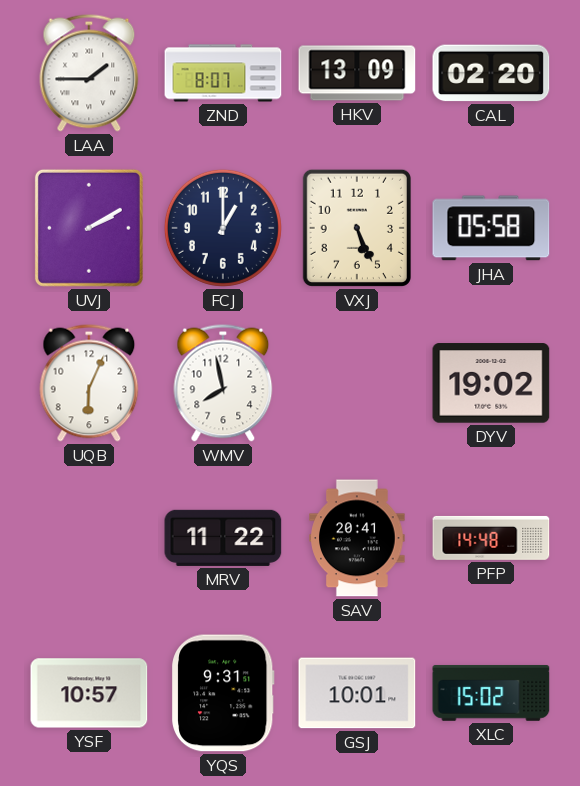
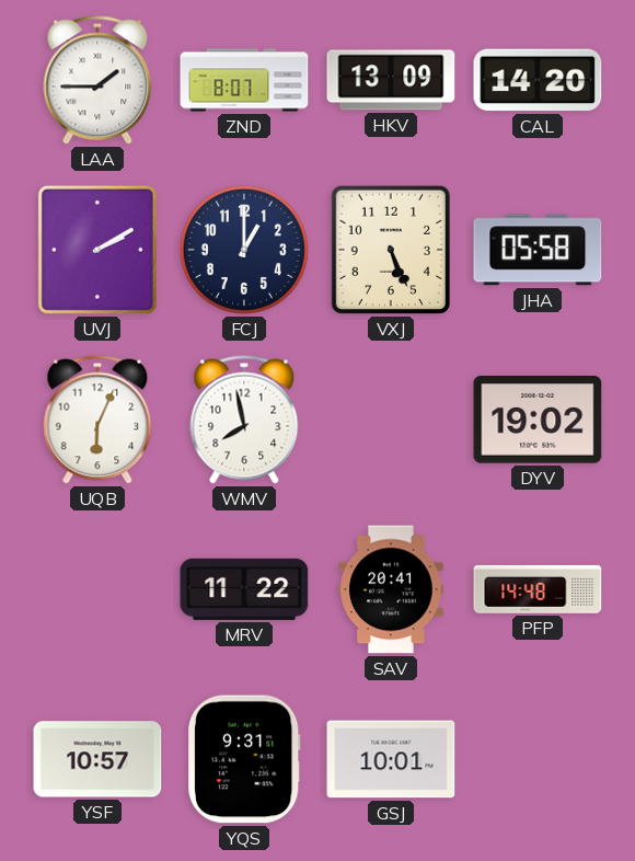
CAL: 02:20 -> 14:20
XLC: 15:02 -> none
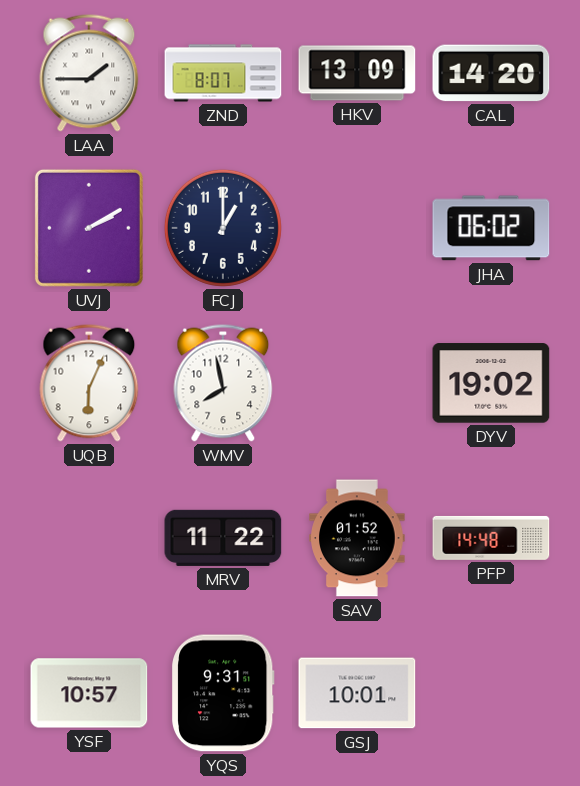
VXJ: 5:26 -> none
JHA: 05:58 -> 06:02
SAV: 20:41 -> 01:52
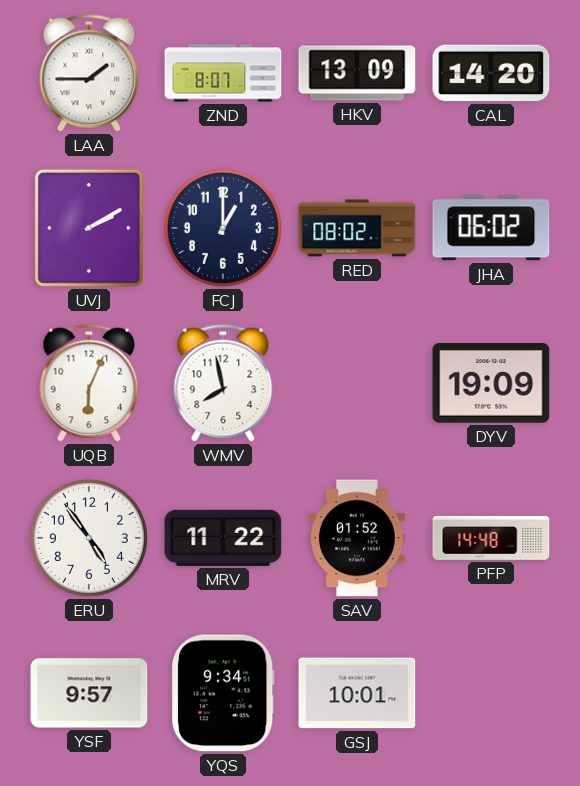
RED: none -> 08:02
DYV: 19:02 -> 19:09
ERU: none -> 4:54
YSF: 10:57 -> 9:57
YQS: 9:31 -> 9:34
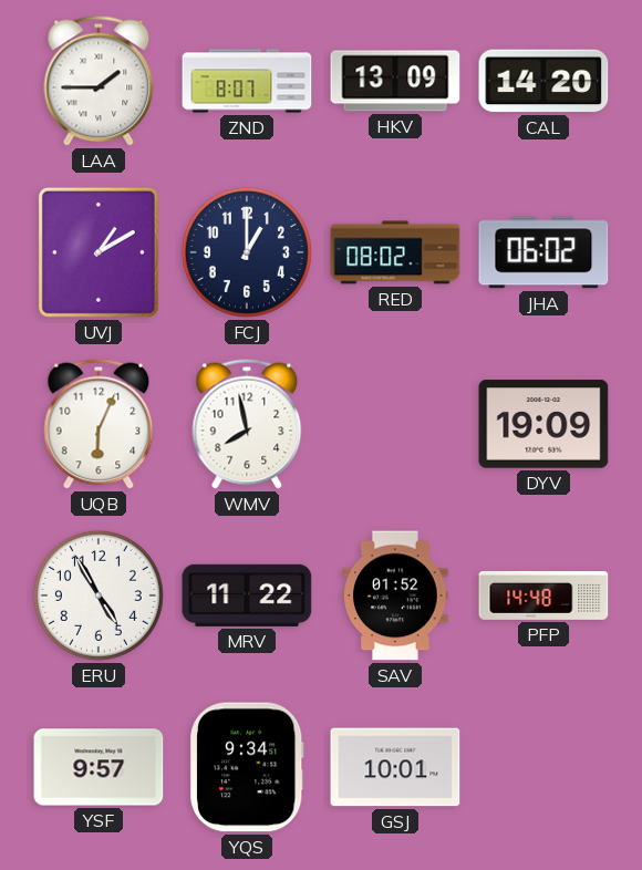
UVJ: 2:10 -> 1:10
ERU: 4:54 -> 4:55
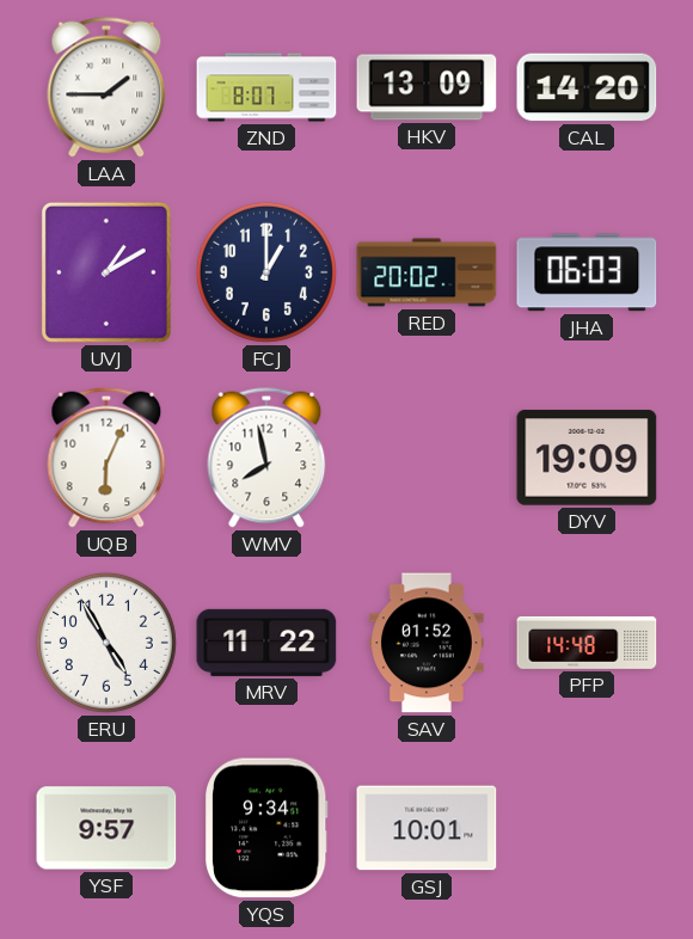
RED: 08:02 -> 20:02
JHA: 06:02 -> 06:03
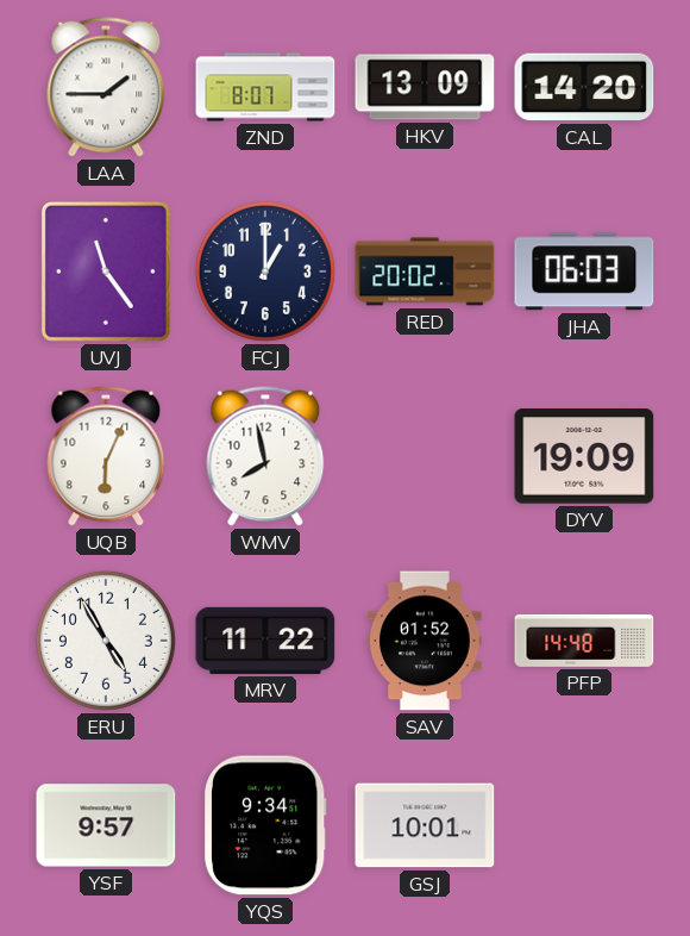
UVJ: 1:10 -> 11:24
